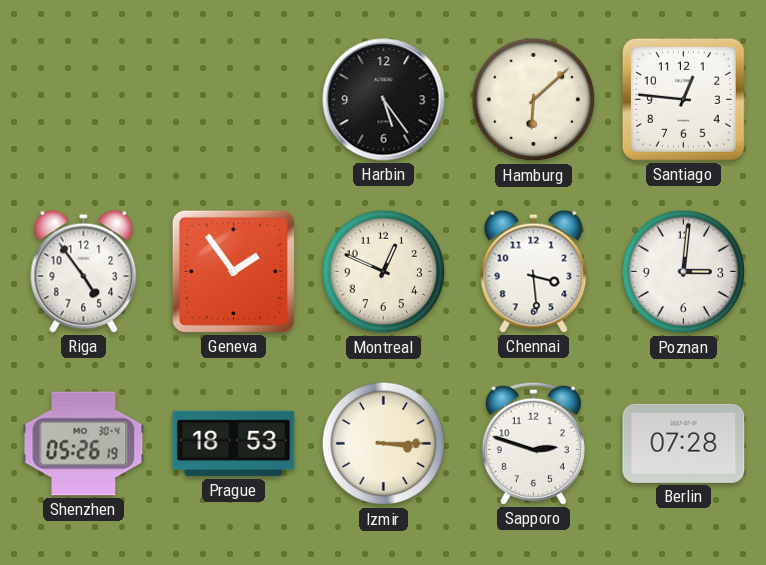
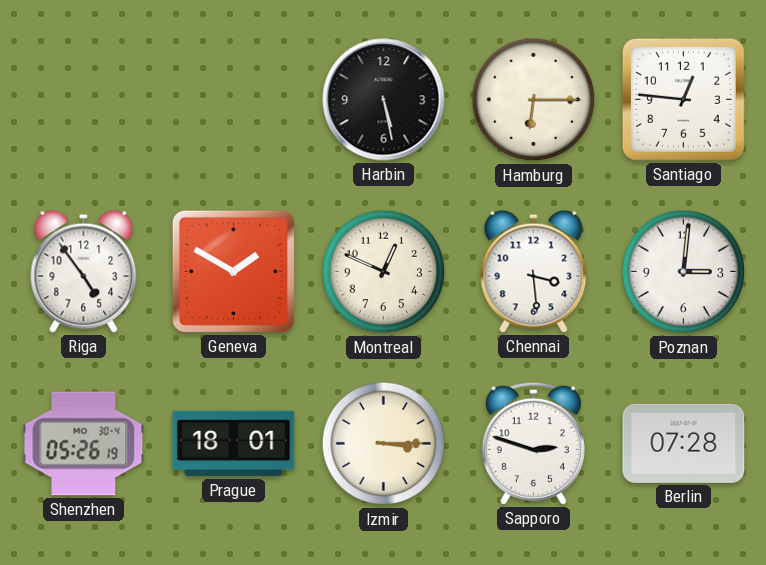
Harbin: 5:24 -> 5:28
Hamburg: 6:08 -> 6:15
Geneva: 1:54 -> 1:50
Prague: 18:53 -> 18:01
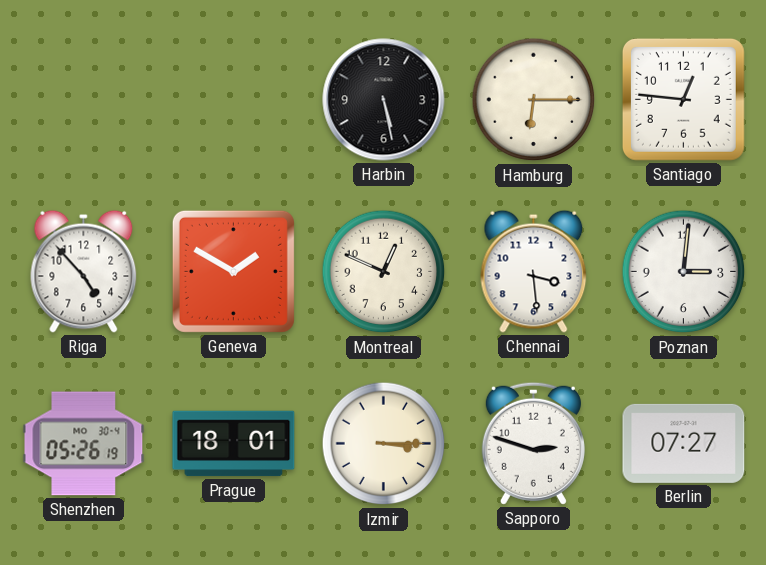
Riga: 4:54 -> 4:53
Berlin: 07:28 -> 07:27
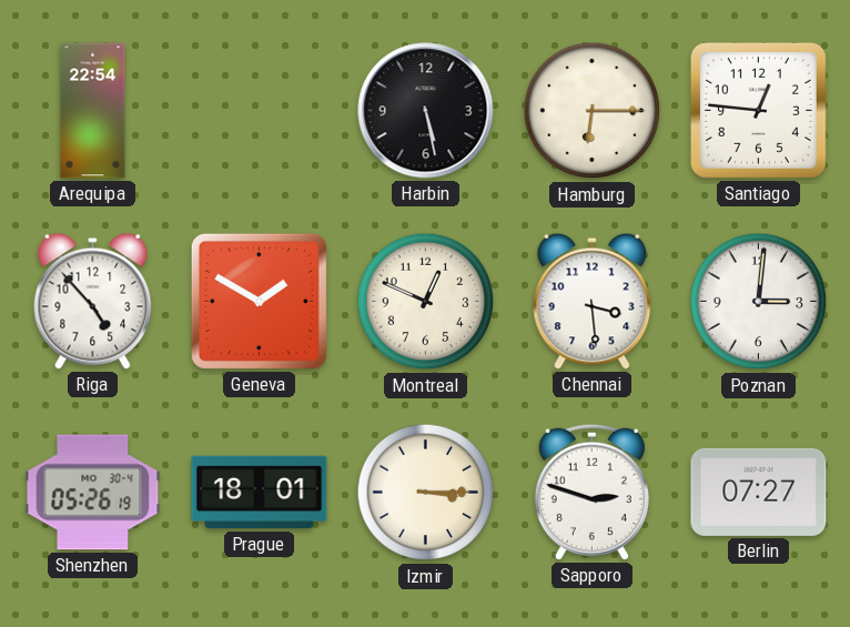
Arequipa: none -> 22:54
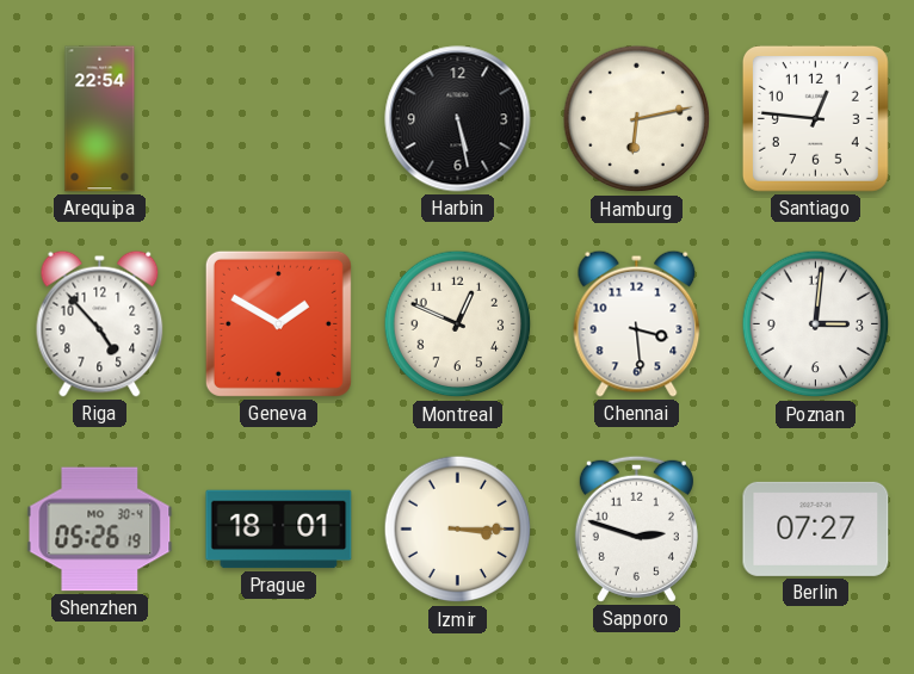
Hamburg: 6:15 -> 6:13
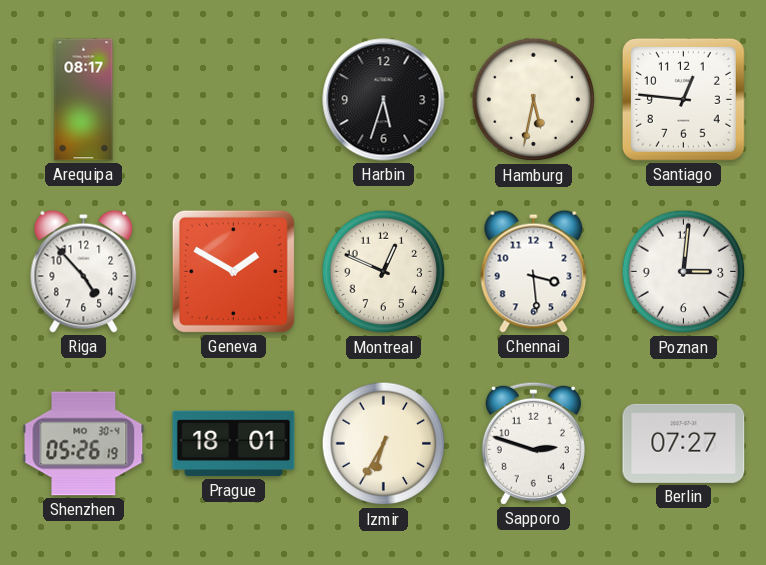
Arequipa: 22:54 -> 08:17
Harbin: 5:28 -> 5:33
Hamburg: 6:13 -> 5:32
Izmir: 3:15 -> 6:35
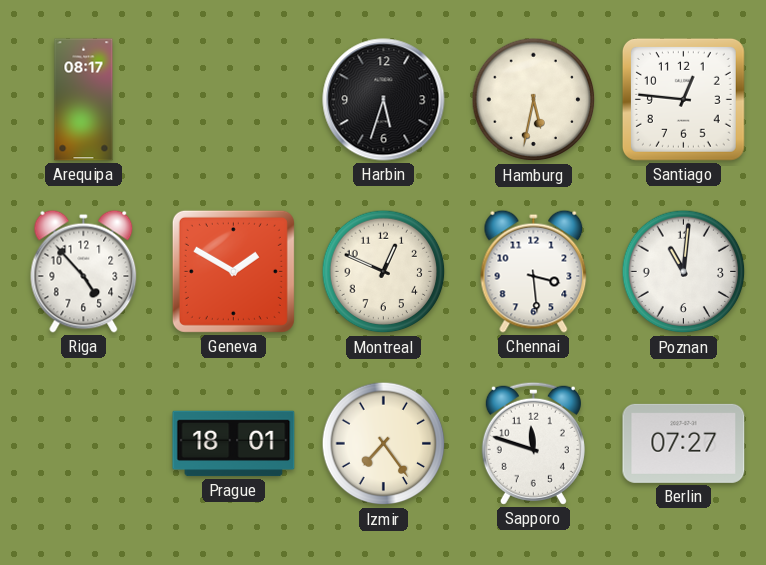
Poznan: 3:01 -> 11:01
Shenzhen: 05:26 -> none
Izmir: 6:35 -> 7:24
Sapporo: 2:48 -> 11:48
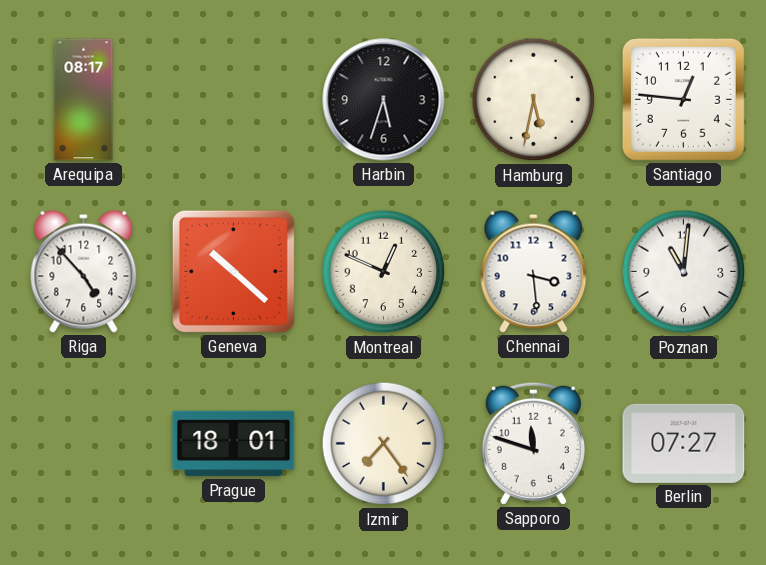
Geneva: 1:50 -> 10:22
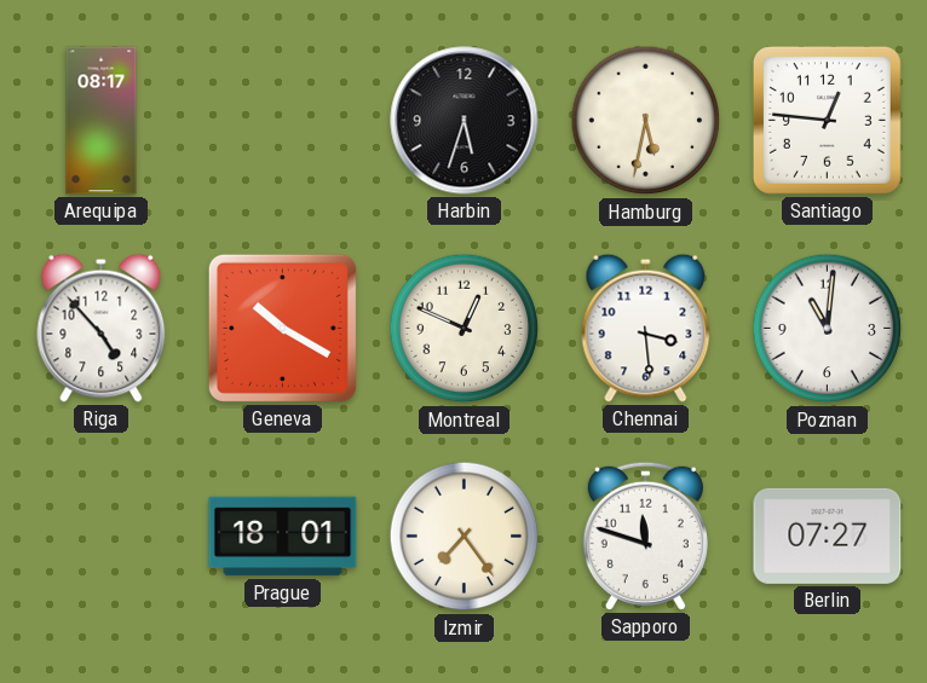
Geneva: 10:22 -> 10:20
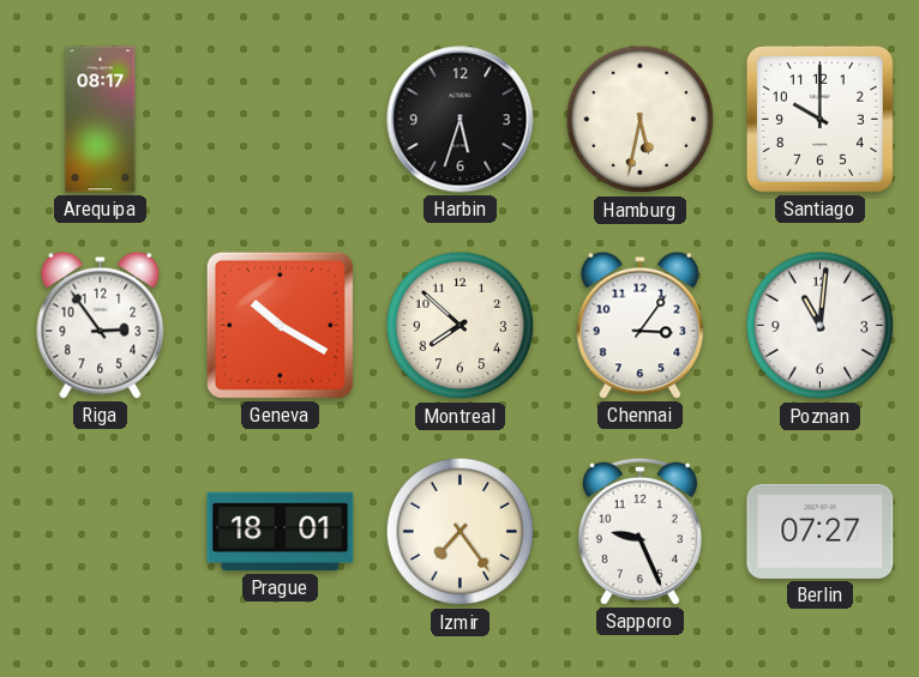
Santiago: 12:46 -> 10:00
Riga: 4:53 -> 2:54
Montreal: 12:49 -> 7:52
Chennai: 3:29 -> 3:06
Sapporo: 11:48 -> 9:26
